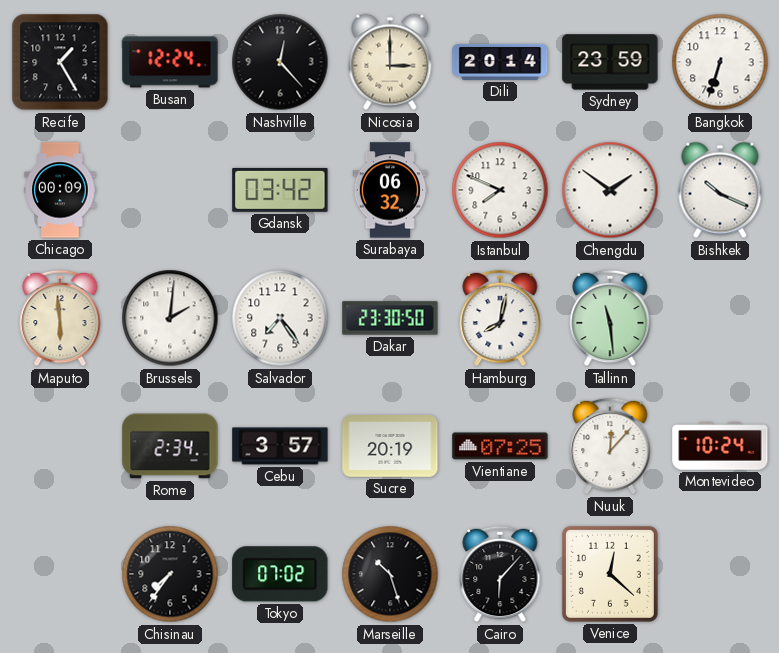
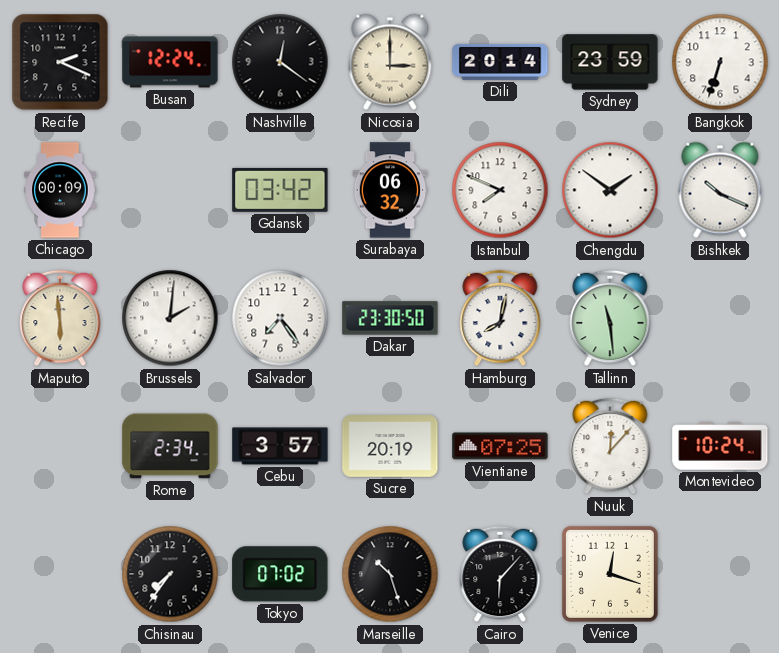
Recife: 1:25 -> 2:19
Nashville: 12:23 -> 12:21
Venice: 12:22 -> 12:18
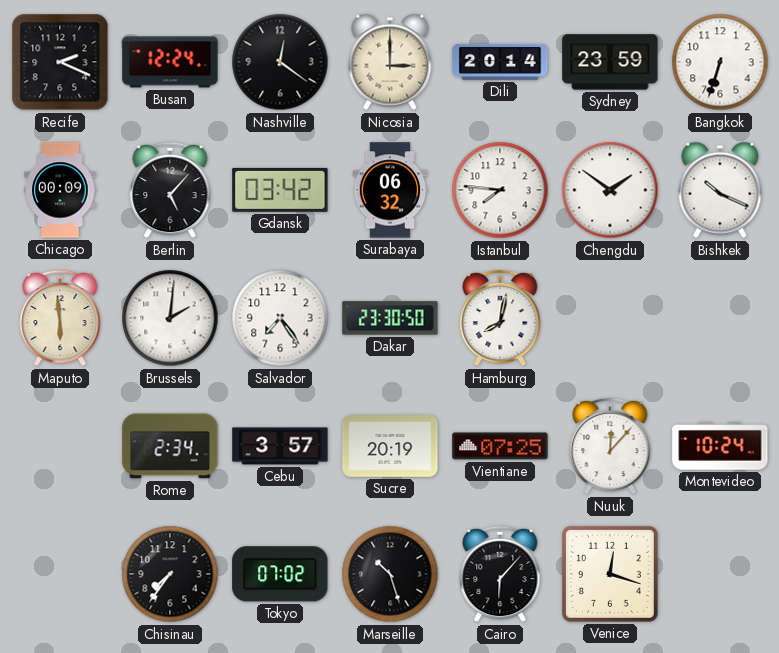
Berlin: none -> 5:07
Istanbul: 7:49 -> 7:46
Tallinn: 11:29 -> none
